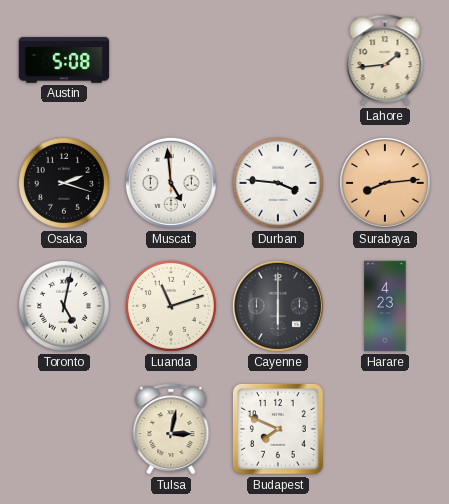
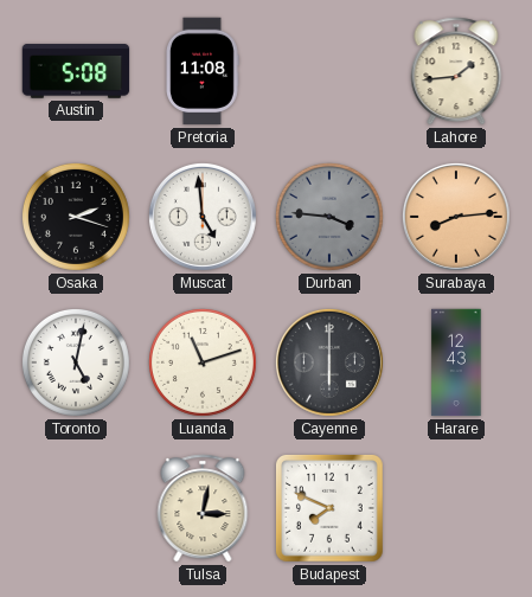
Pretoria: none -> 11:08
Durban dial: white -> grey
Harare: 4:23 -> 12:43
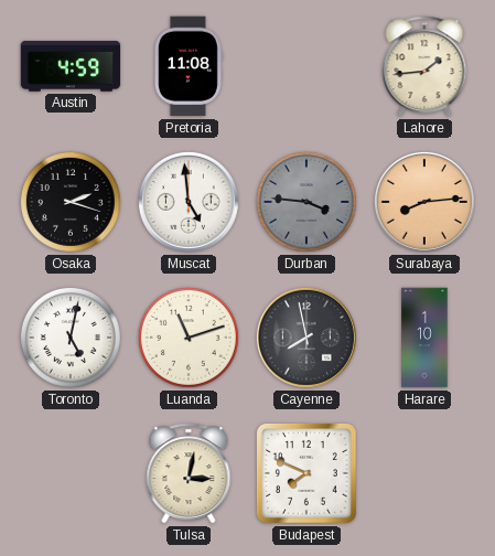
Austin: 5:08 -> 4:59
Cayenne: 6:00 -> 7:58
Harare: 12:43 -> 1:10
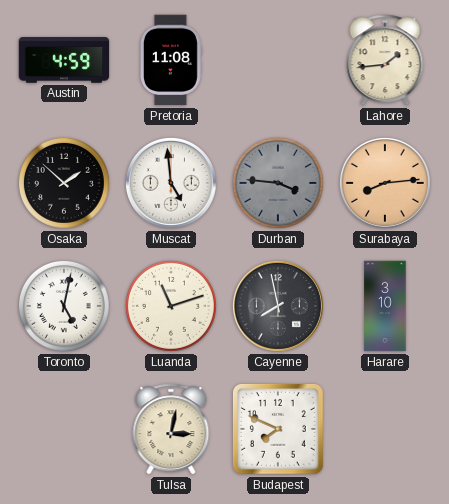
Osaka: 2:18 -> 1:52
Harare: 1:10 -> 3:10
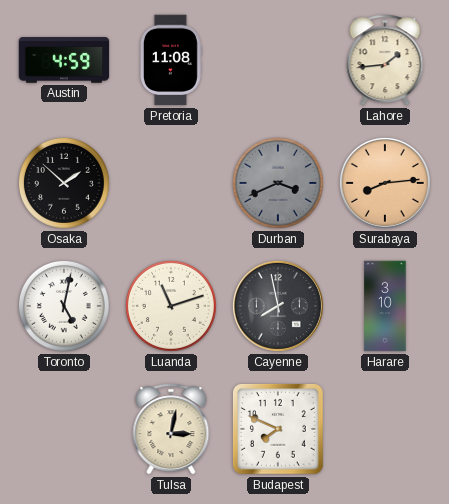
Muscat: 4:59 -> none
Durban: 3:46 -> 3:41
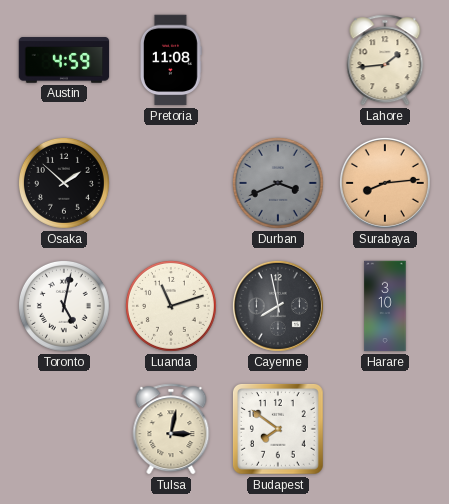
Budapest: 7:49 -> 7:51
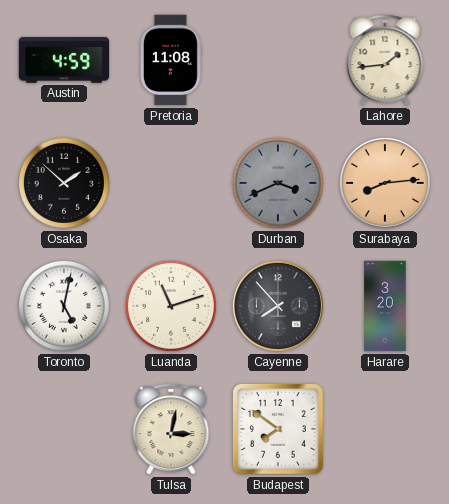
Cayenne: 7:58 -> 7:53
Harare: 3:10 -> 3:20
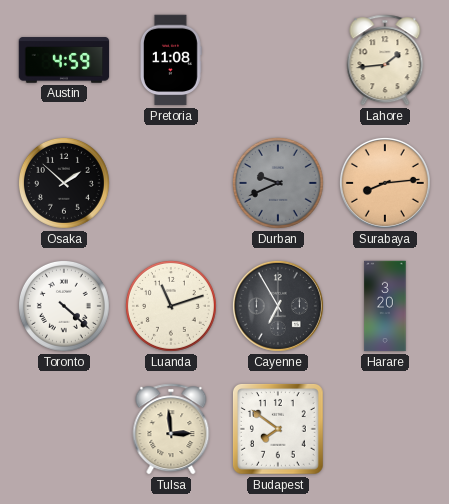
Durban: 3:41 -> 9:41
Toronto: 5:02 -> 4:22
Cayenne: 7:53 -> 6:55
Tulsa: 3:02 -> 2:59
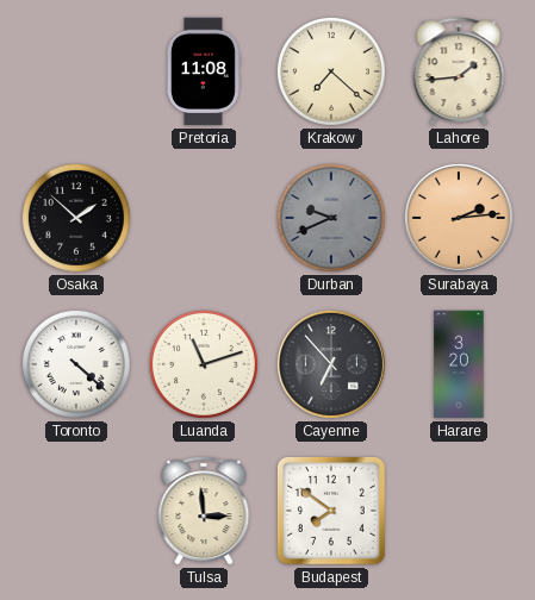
Austin: 4:59 -> none
Krakow: none -> 7:22
Surabaya: 8:14 -> 2:14
Cayenne: 6:55 -> 6:53
